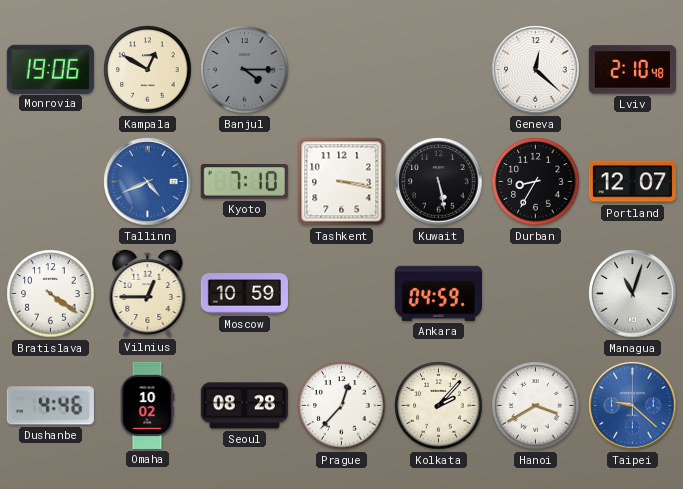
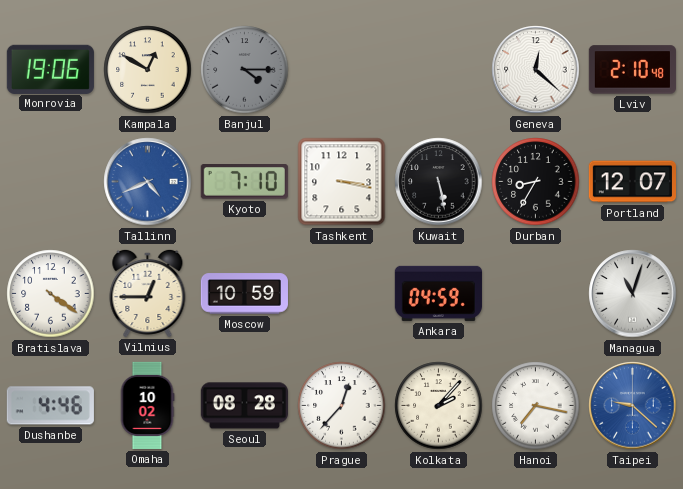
Hanoi: 3:40 -> 7:17
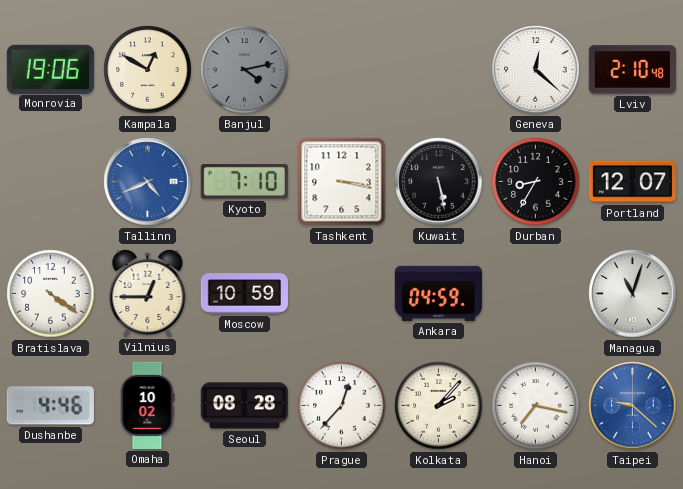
Banjul: 4:15 -> 4:13
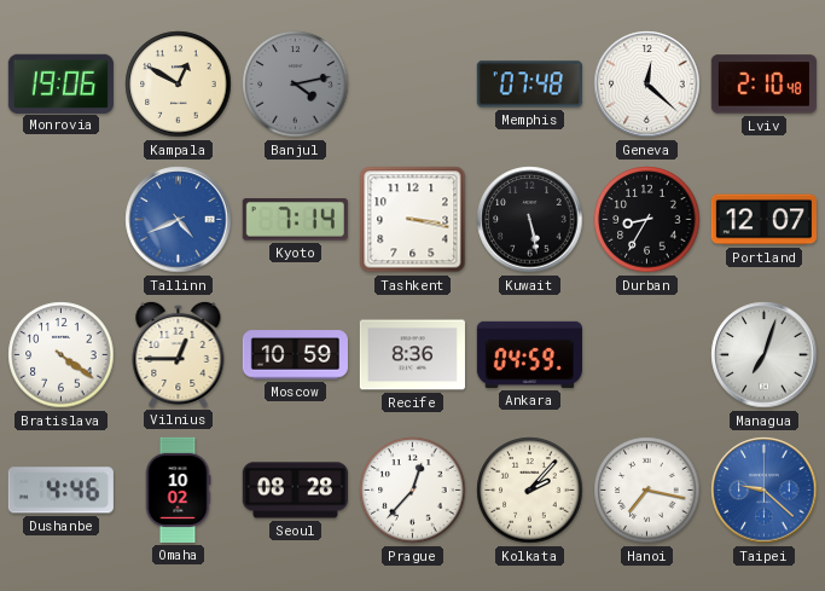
Memphis: none -> 07:48
Kyoto: 7:10 -> 7:14
Recife: none -> 8:36
Managua: 11:03 -> 7:03
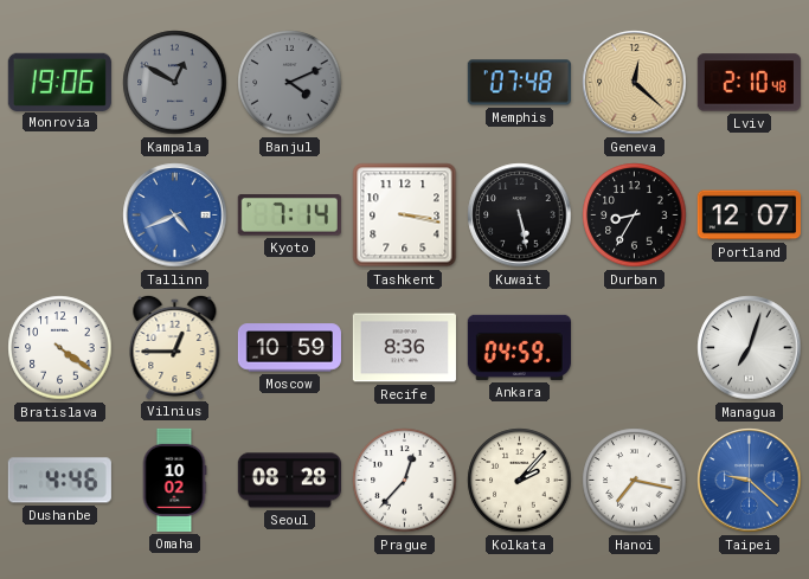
Kampala dial: cream -> grey
Banjul: 4:13 -> 4:11
Geneva dial: white -> champagne
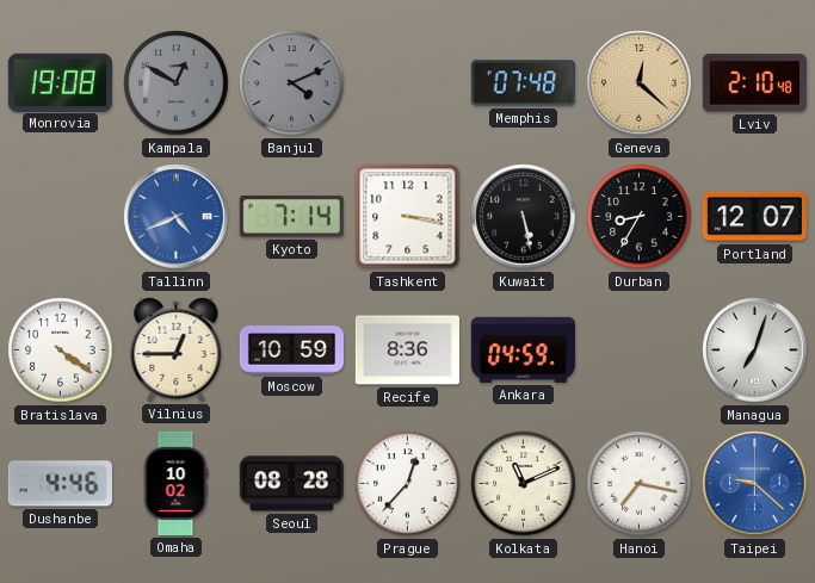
Monrovia: 19:06 -> 19:08
Kolkata: 2:07 -> 11:11
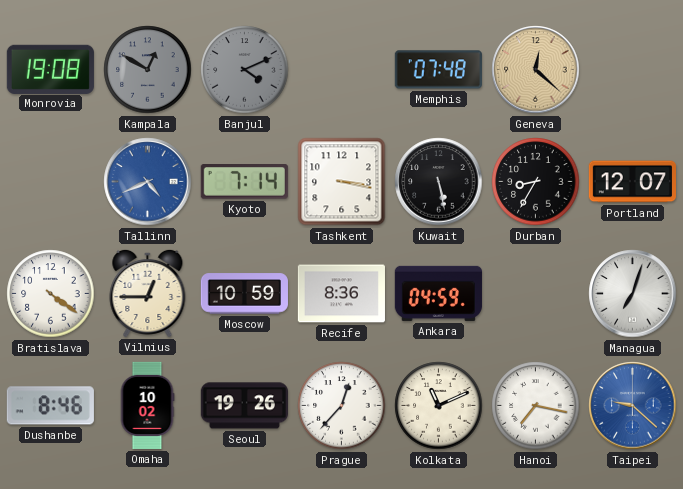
Lviv: 2:10 -> none
Dushanbe: 4:46 -> 8:46
Seoul: 08:28 -> 19:26
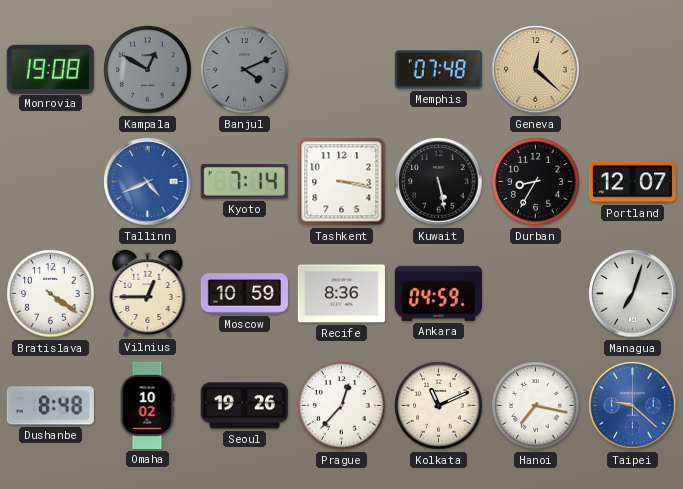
Dushanbe: 8:46 -> 8:48
